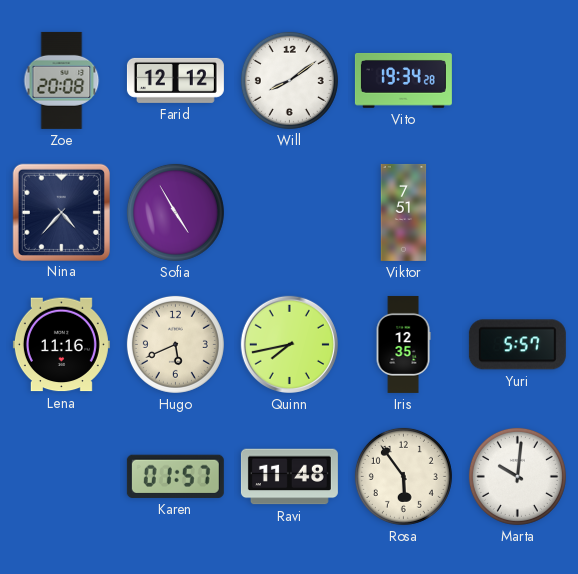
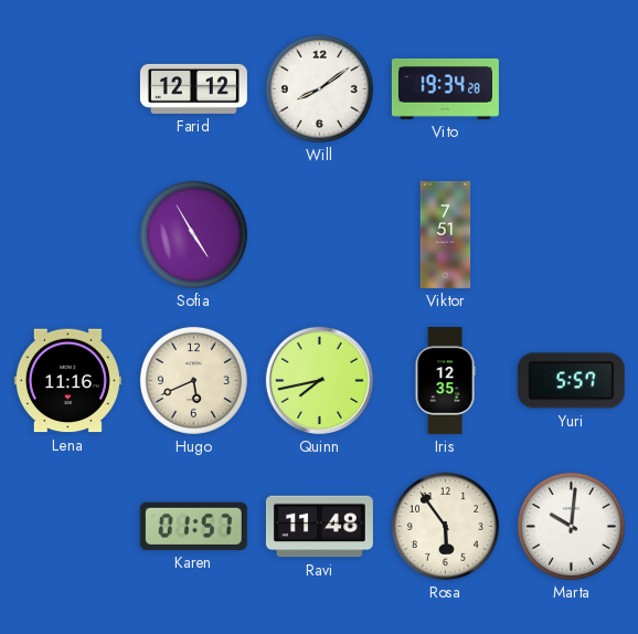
Zoe: 20:08 -> none
Nina: 4:37 -> none
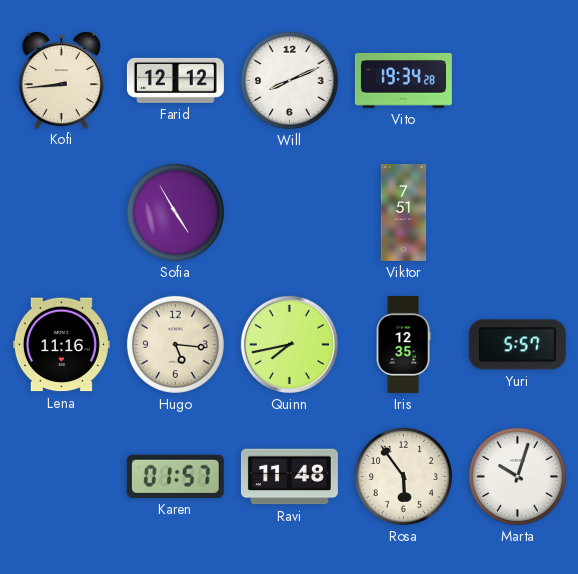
Kofi: none -> 8:44
Will: 8:09 -> 8:11
Hugo: 5:41 -> 5:16
Marta: 10:01 -> 10:03
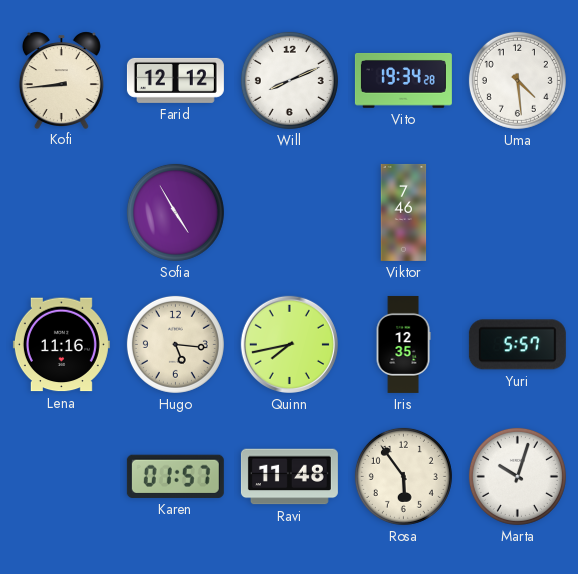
Uma: none -> 4:29
Viktor: 7:51 -> 7:46
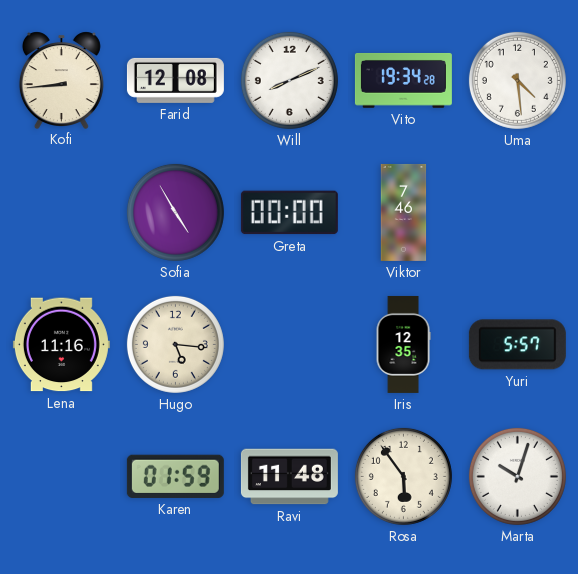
Farid: 12:12 -> 12:08
Greta: none -> 00:00
Quinn: 7:43 -> none
Karen: 01:57 -> 01:59
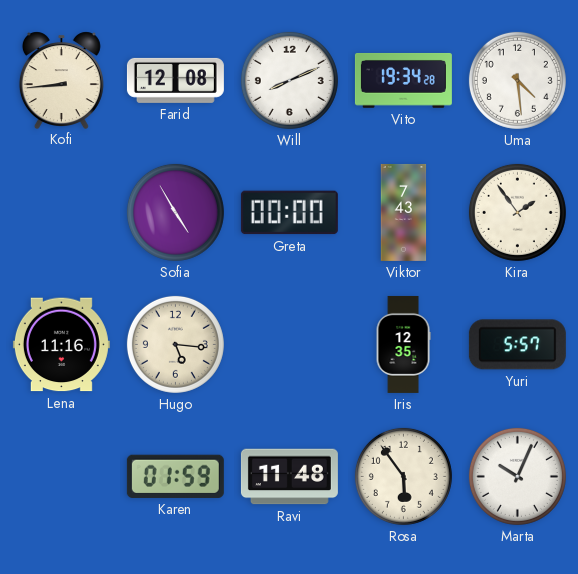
Viktor: 7:46 -> 7:43
Kira: none -> 1:54
Marta: 10:03 -> 10:04
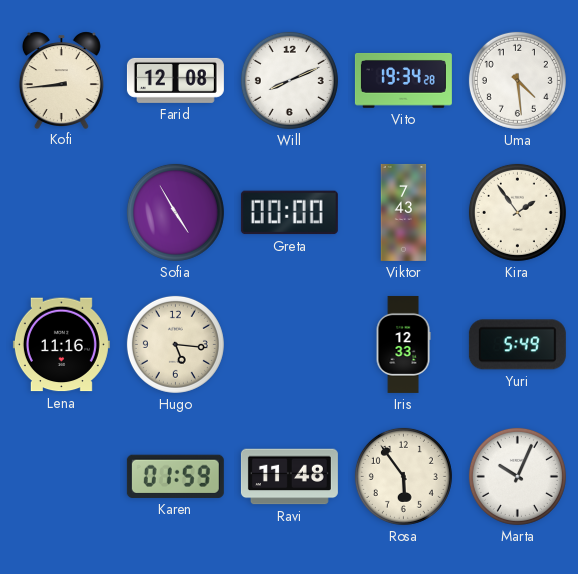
Iris: 12:35 -> 12:33
Yuri: 5:57 -> 5:49
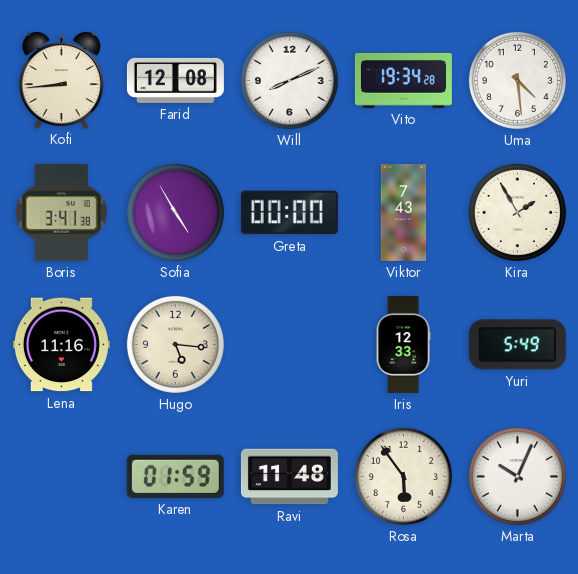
Boris: none -> 3:41
Kira: 1:54 -> 1:55
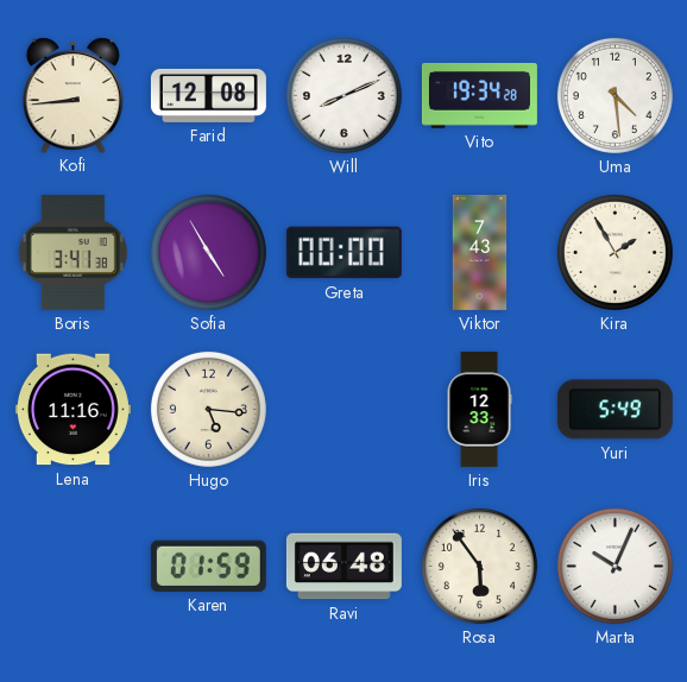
Ravi: 11:48 -> 06:48
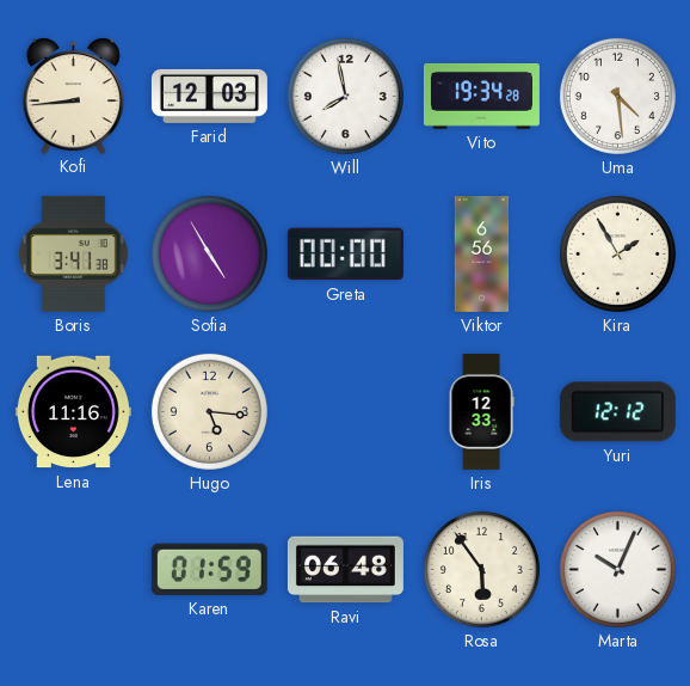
Farid: 12:08 -> 12:03
Will: 8:11 -> 7:58
Viktor: 7:43 -> 6:56
Yuri: 5:49 -> 12:12
